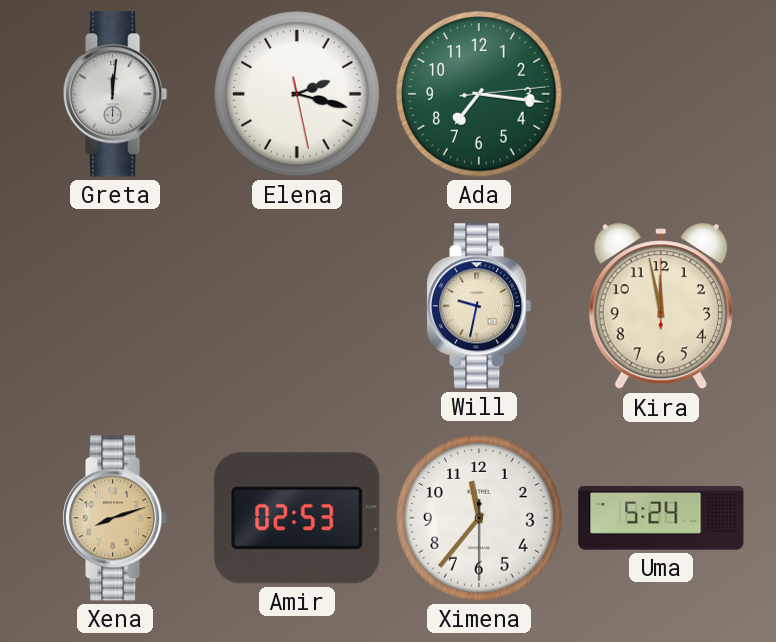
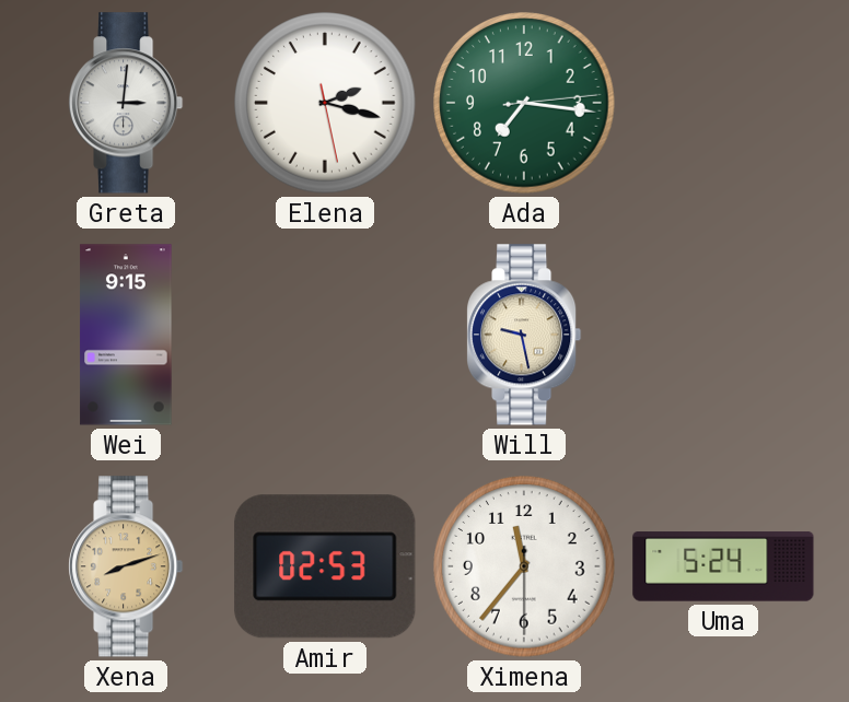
Greta: 12:01 -> 3:01
Wei: none -> 9:15
Will: 9:32 -> 9:28
Kira: 11:58 -> none
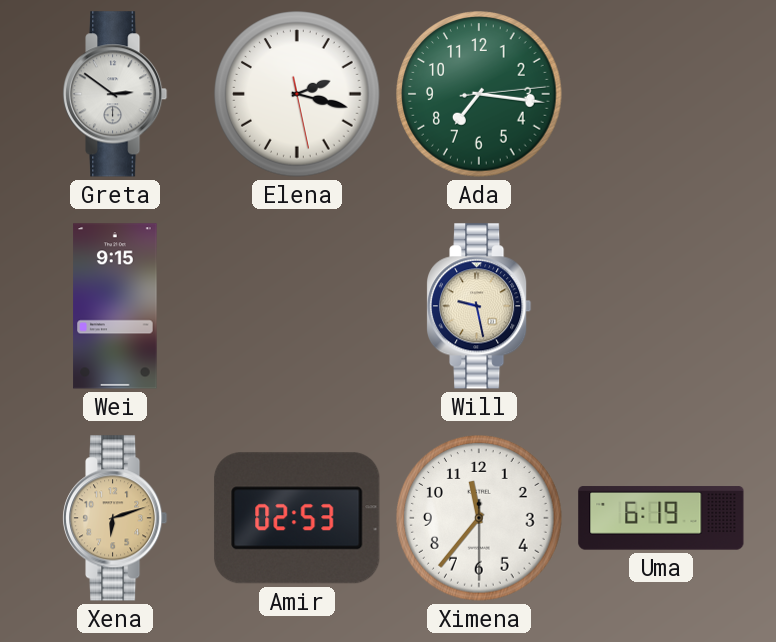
Greta: 3:01 -> 2:51
Xena: 8:12 -> 6:12
Uma: 5:24 -> 6:19
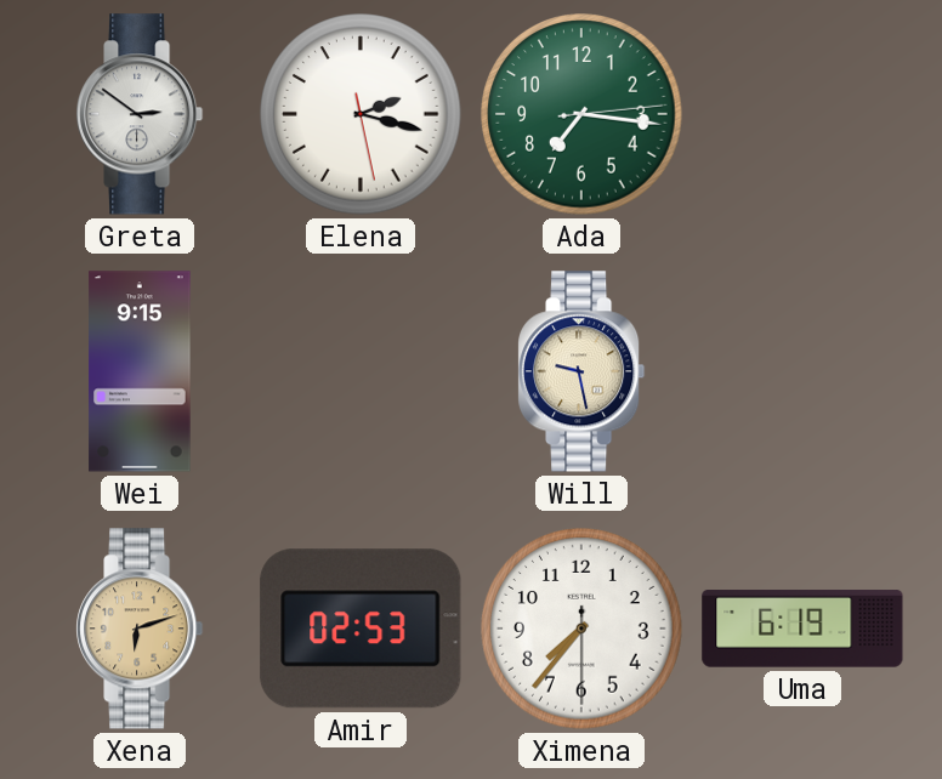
Ximena: 11:36 -> 7:36
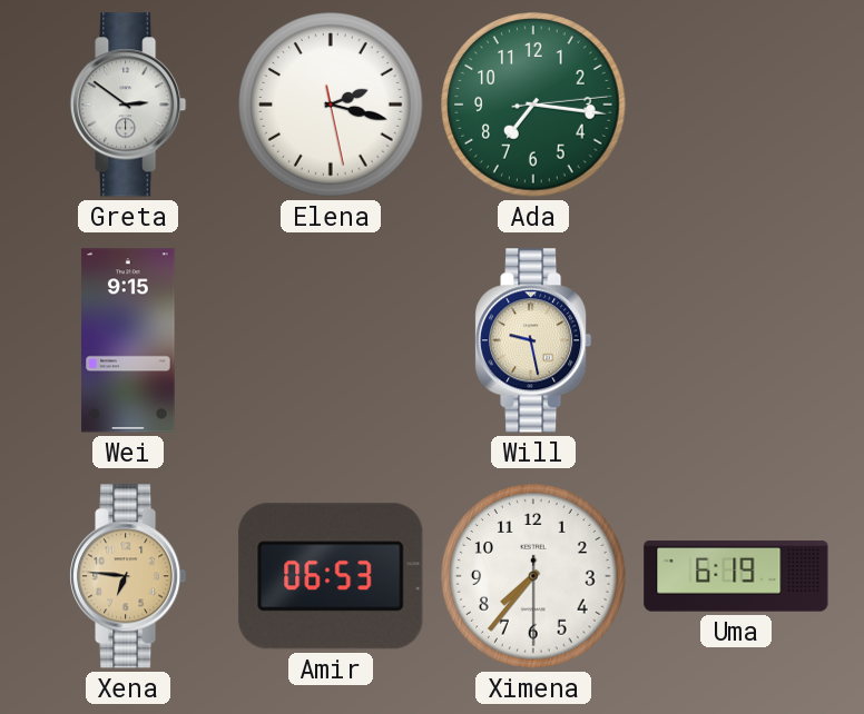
Xena: 6:12 -> 6:46
Amir: 02:53 -> 06:53
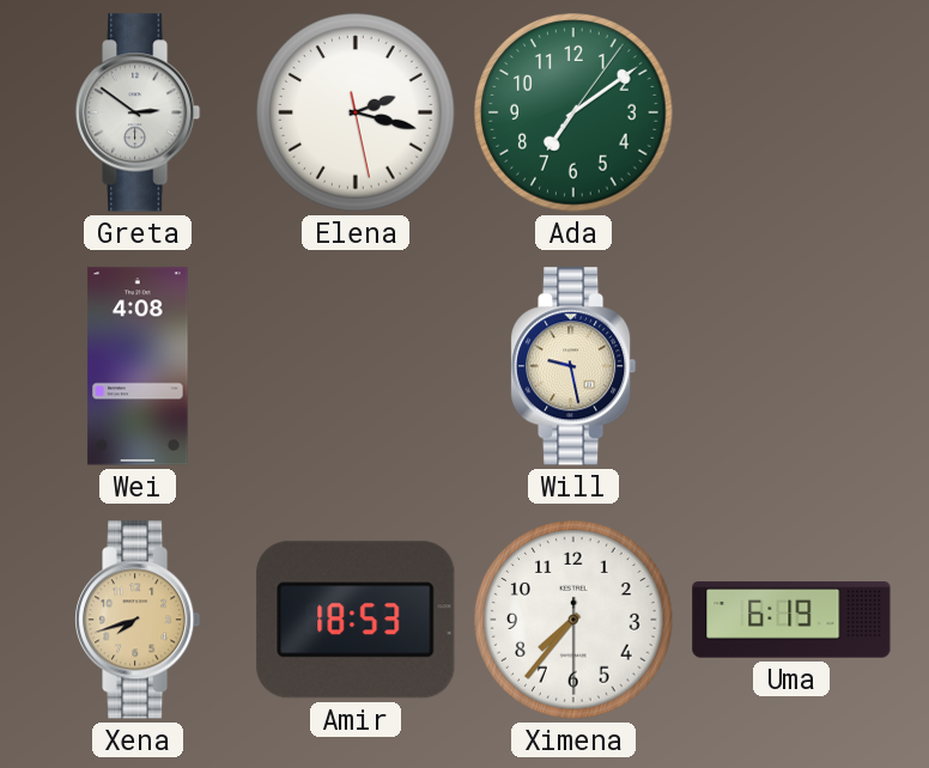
Ada: 7:16 -> 7:09
Wei: 9:15 -> 4:08
Xena: 6:46 -> 7:42
Amir: 06:53 -> 18:53
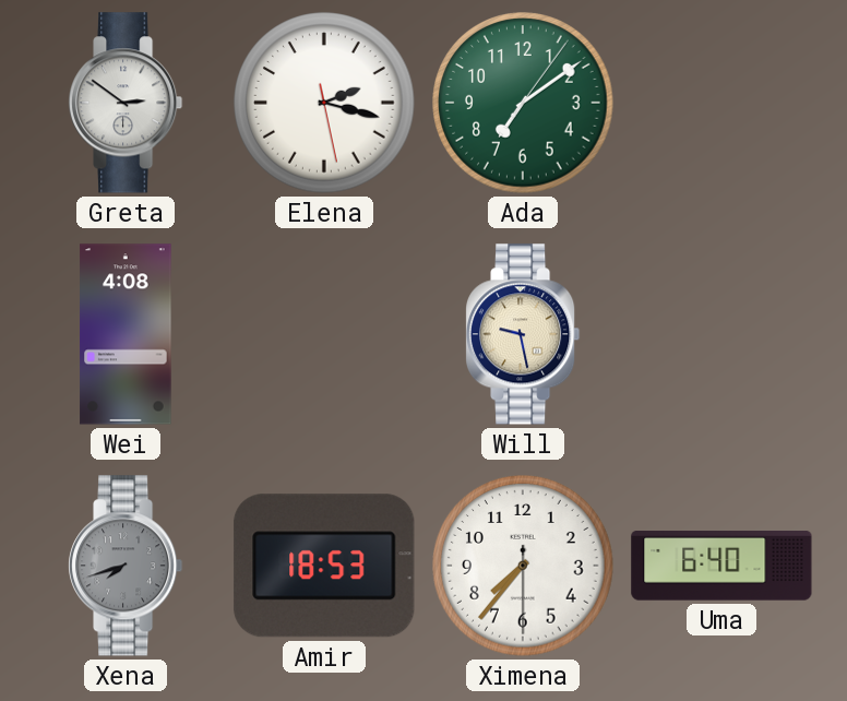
Xena dial: champagne -> grey
Uma: 6:19 -> 6:40
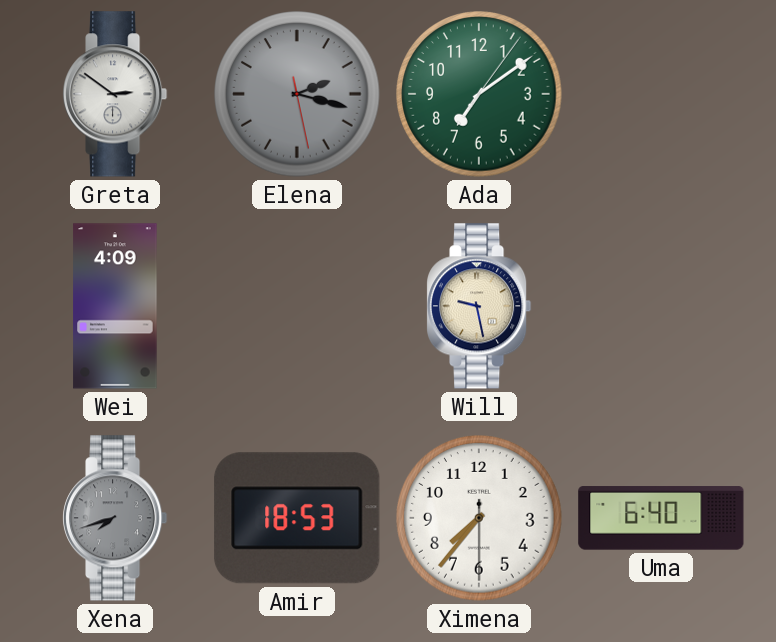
Elena dial: white -> grey
Wei: 4:08 -> 4:09
